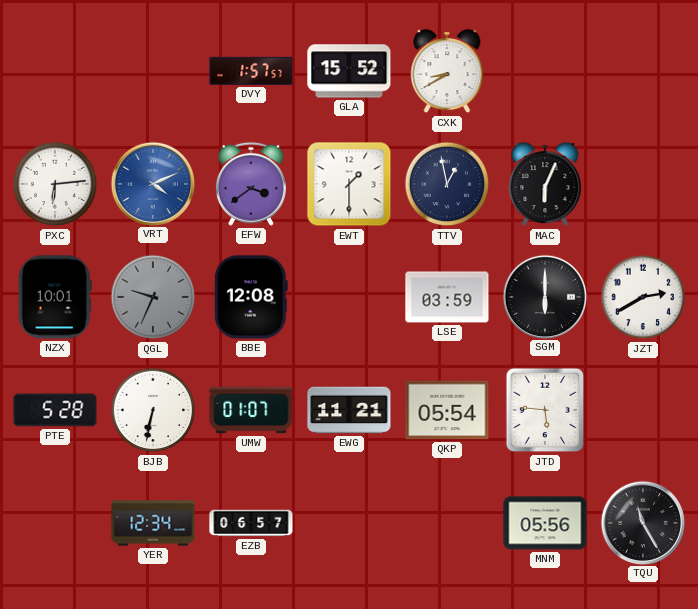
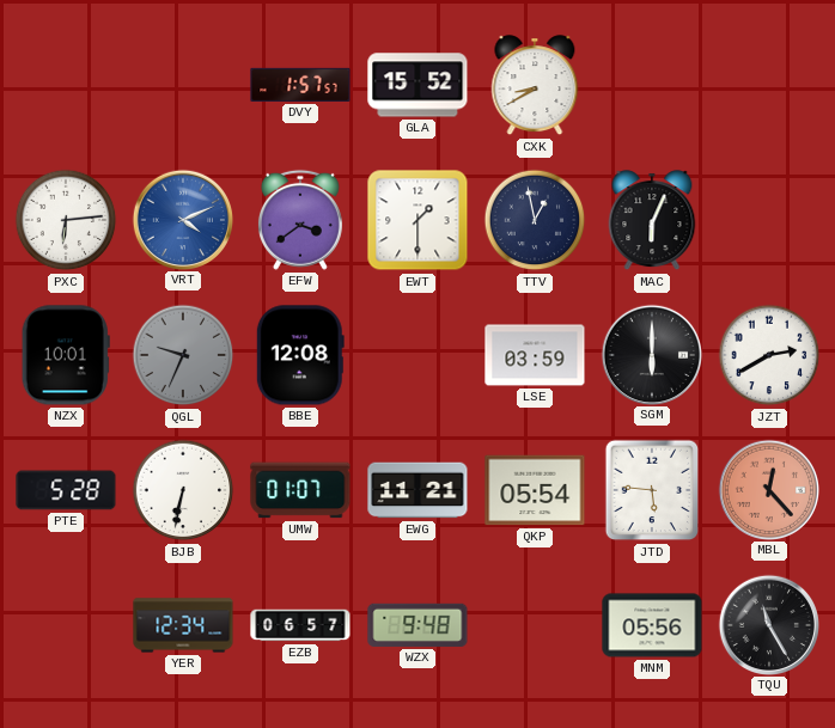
MBL: none -> 12:23
WZX: none -> 9:48
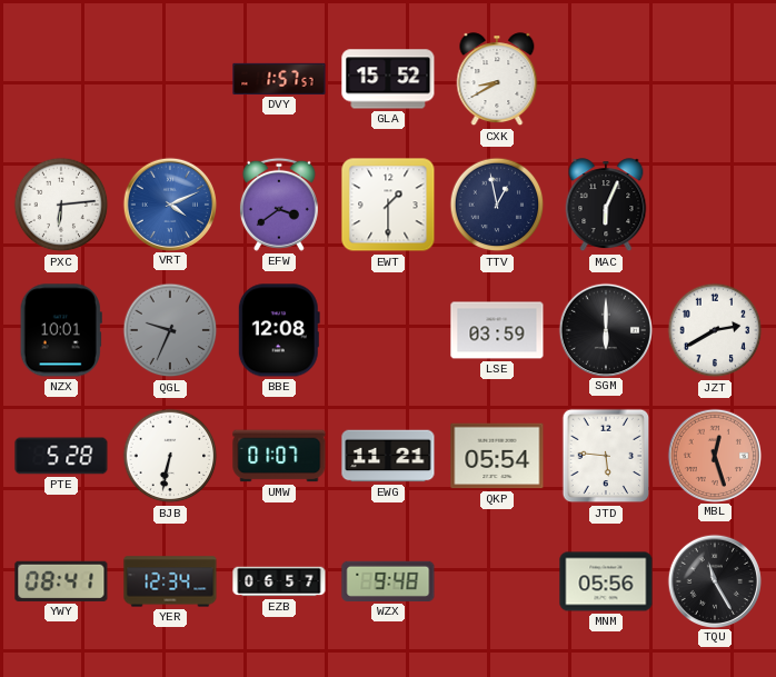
MBL: 12:23 -> 12:27
YWY: none -> 08:41
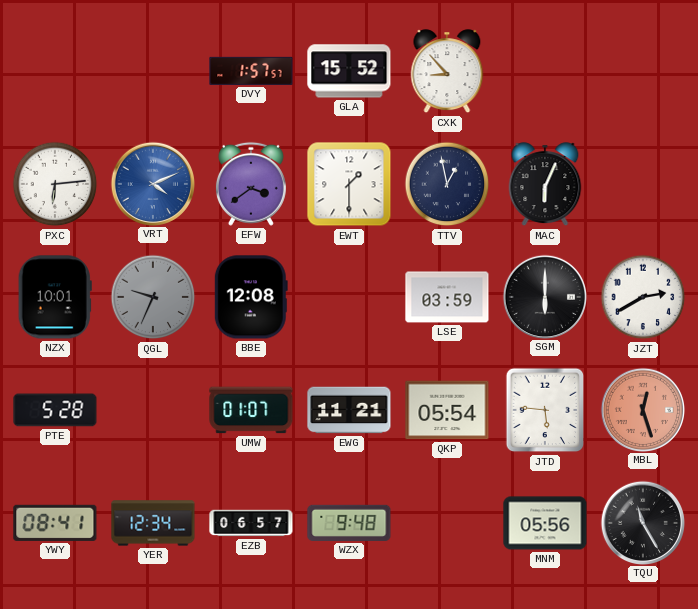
CXK: 8:40 -> 8:53
BJB: 6:32 -> none
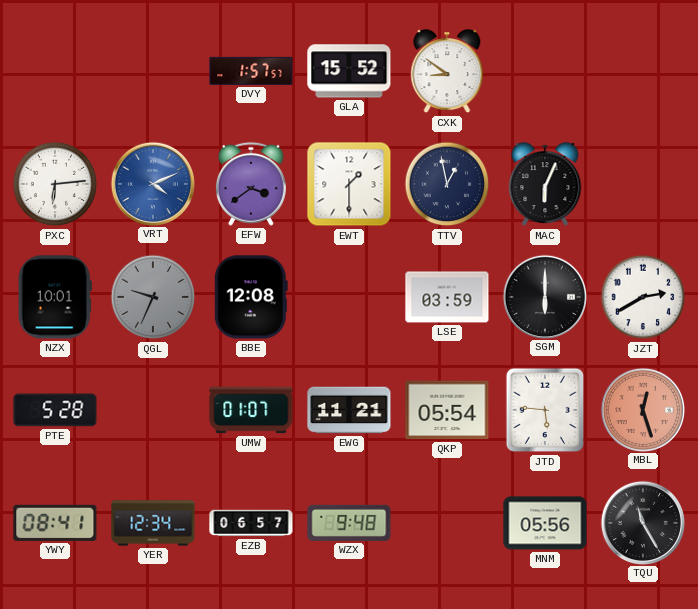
CXK: 8:53 -> 8:51
